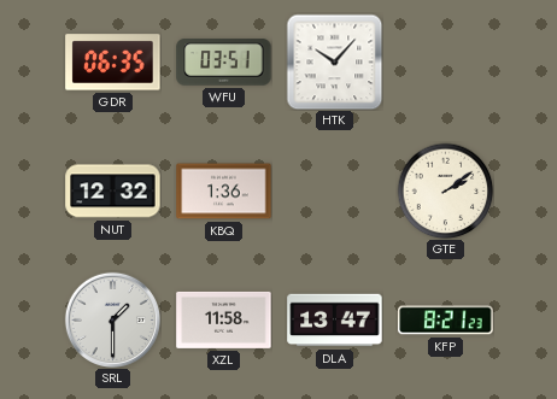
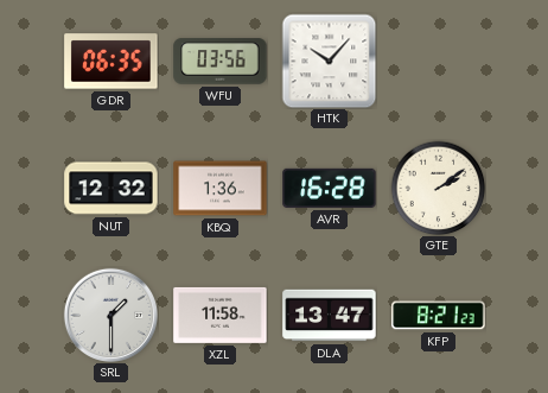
WFU: 03:51 -> 03:56
AVR: none -> 16:28
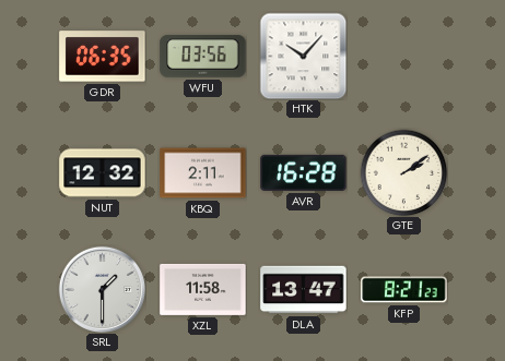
KBQ: 1:36 -> 2:11
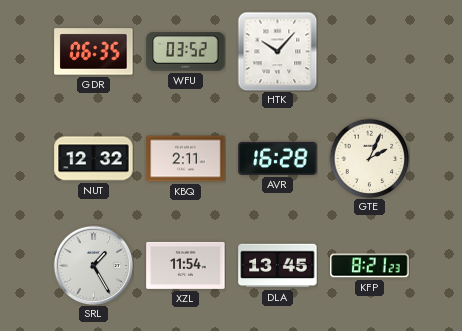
WFU: 03:56 -> 03:52
GTE: 2:09 -> 2:04
SRL: 1:30 -> 1:25
XZL: 11:58 -> 11:54
DLA: 13:47 -> 13:45
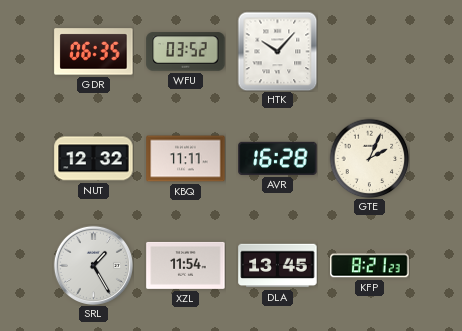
KBQ: 2:11 -> 11:11
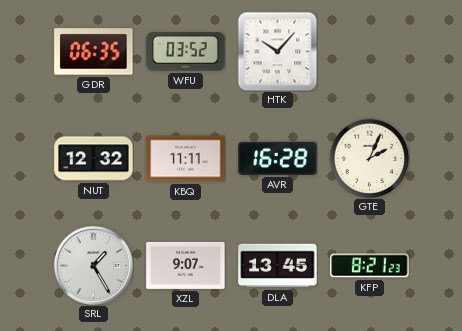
XZL: 11:54 -> 9:07
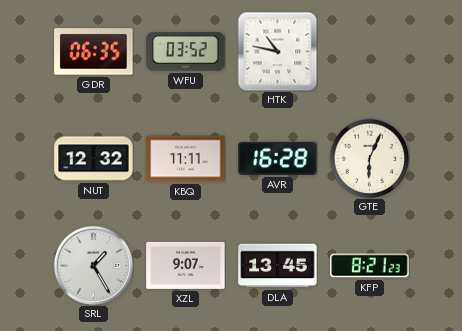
HTK: 10:07 -> 10:47
GTE: 2:04 -> 6:04
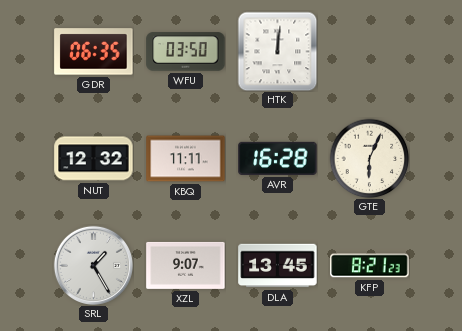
WFU: 03:52 -> 03:50
HTK: 10:47 -> 12:01
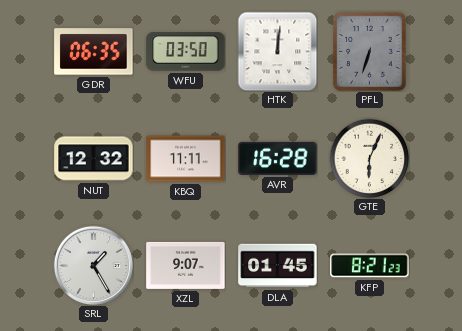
PFL: none -> 6:33
DLA: 13:45 -> 01:45
